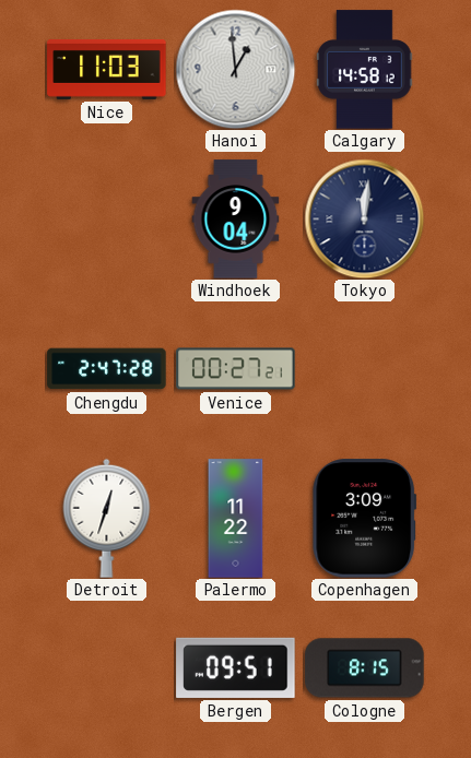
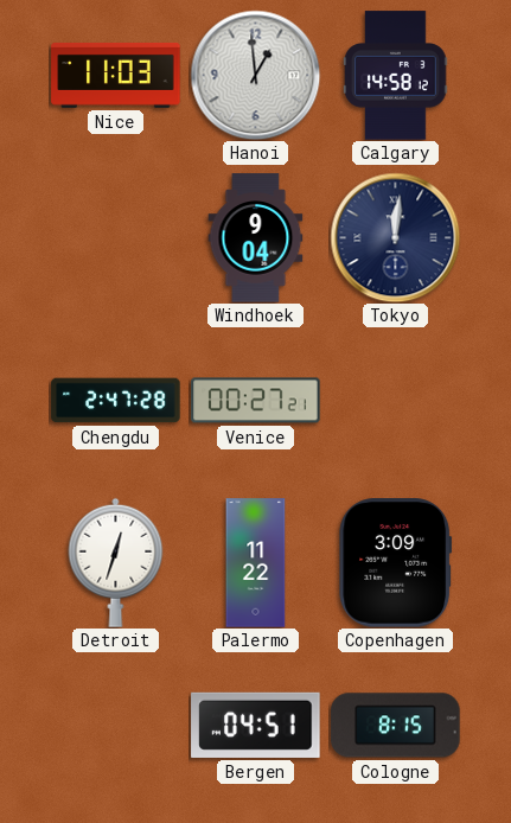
Bergen: 09:51 -> 04:51
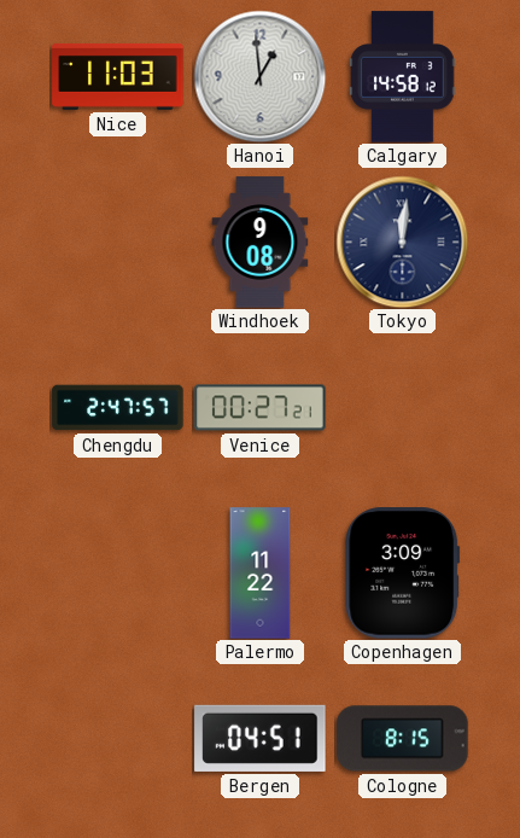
Windhoek: 9:04 -> 9:08
Chengdu: 2:47:28 -> 2:47:57
Detroit: 12:33 -> none
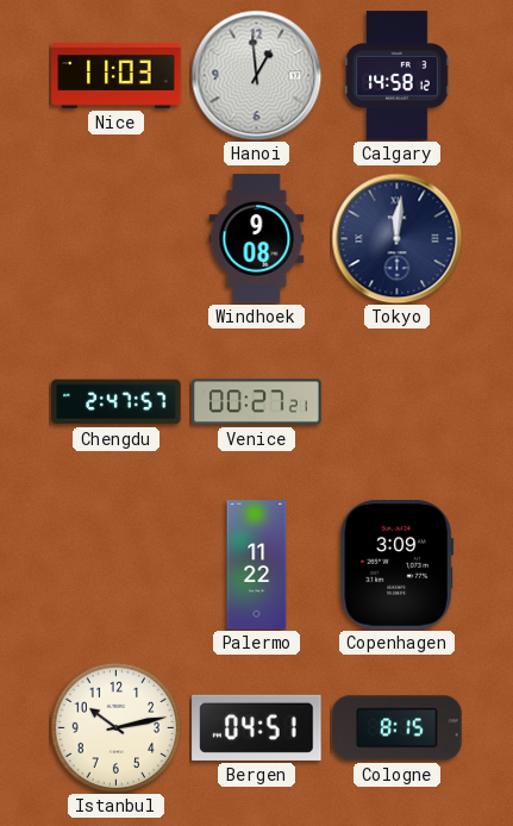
Istanbul: none -> 10:13
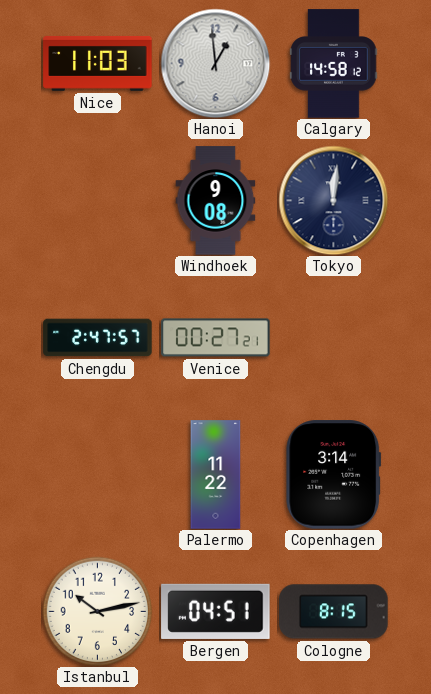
Copenhagen: 3:09 -> 3:14
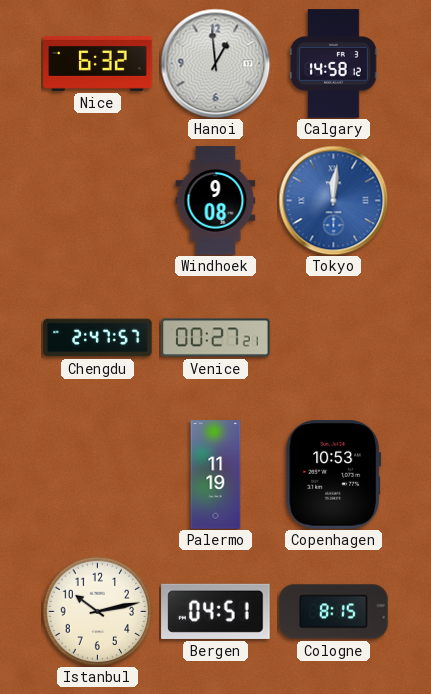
Nice: 11:03 -> 6:32
Tokyo dial: navy -> blue
Palermo: 11:22 -> 11:19
Copenhagen: 3:14 -> 10:53
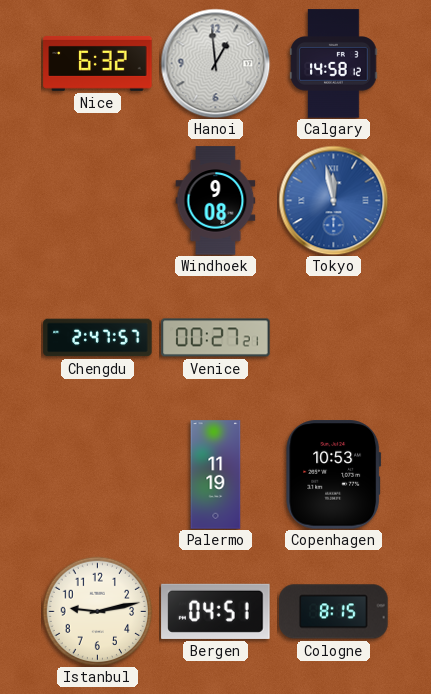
Tokyo: 12:01 -> 11:58
Istanbul: 10:13 -> 9:13
